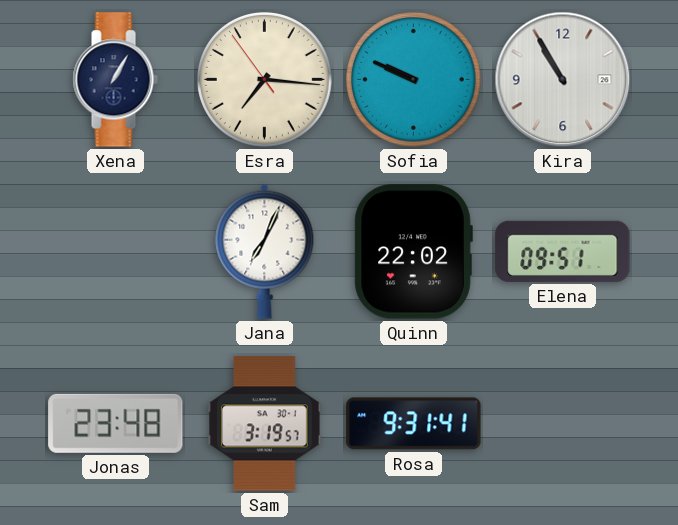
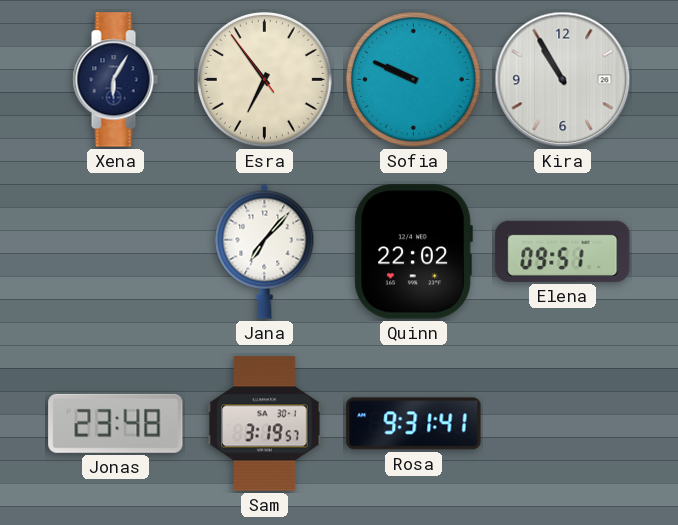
Xena: 1:05 -> 6:05
Esra: 7:15 -> 6:53
Jana: 7:04 -> 7:07
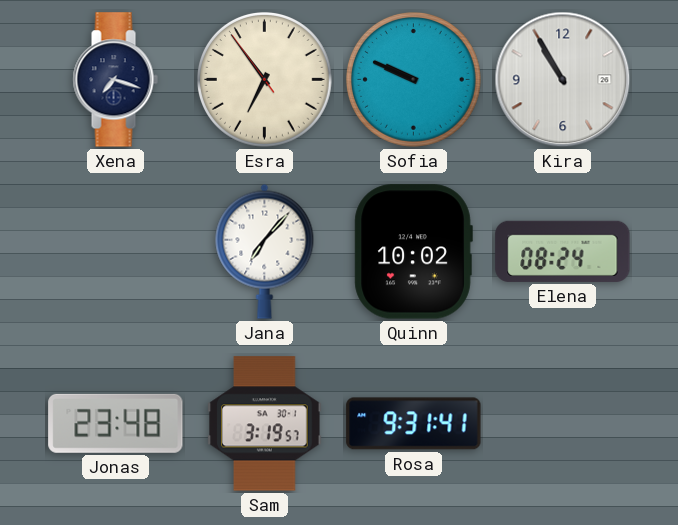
Xena: 6:05 -> 7:18
Quinn: 22:02 -> 10:02
Elena: 09:51 -> 08:24
